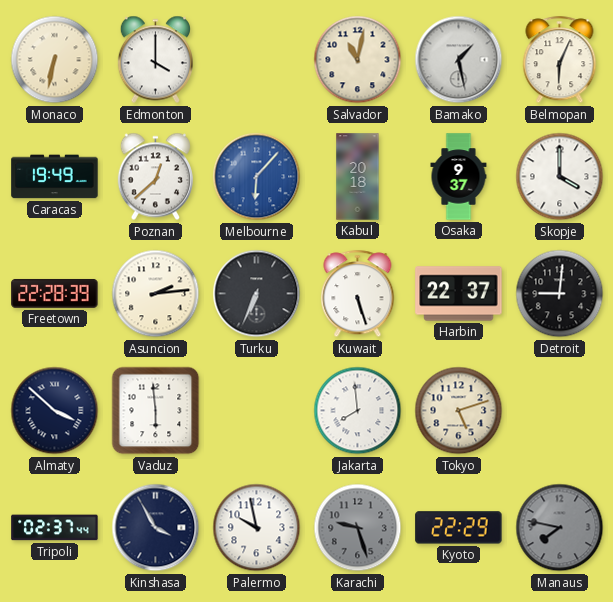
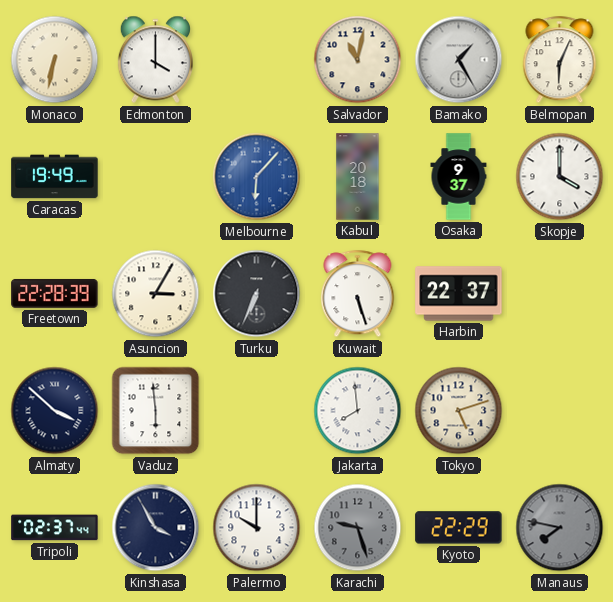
Bamako: 1:28 -> 1:25
Poznan: 12:38 -> none
Asuncion: 2:14 -> 3:05
Detroit: 9:01 -> none
Palermo: 9:58 -> 10:00
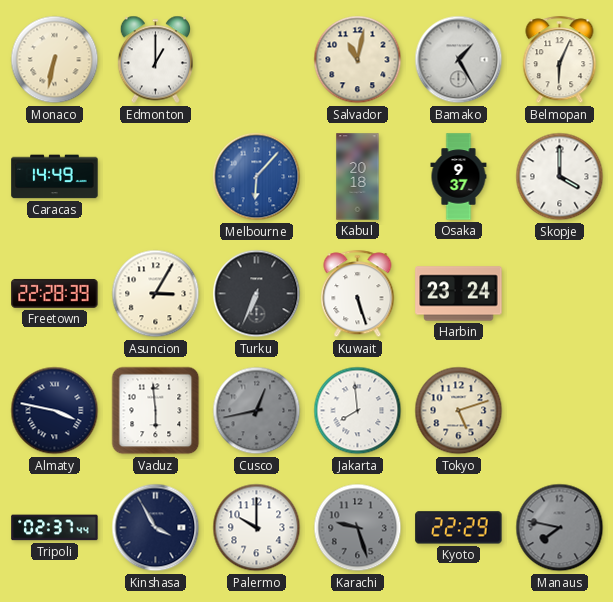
Edmonton: 4:00 -> 1:00
Caracas: 19:49 -> 14:49
Harbin: 22:37 -> 23:24
Almaty: 3:52 -> 3:47
Cusco: none -> 12:43
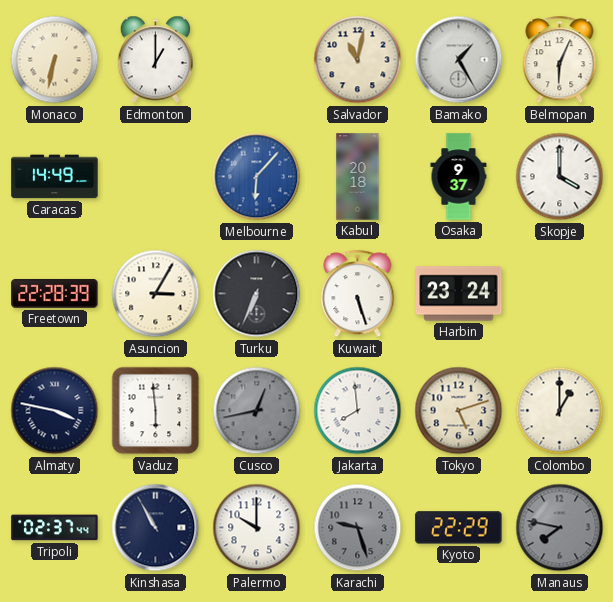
Colombo: none -> 1:00
Kinshasa: 3:55 -> 10:55
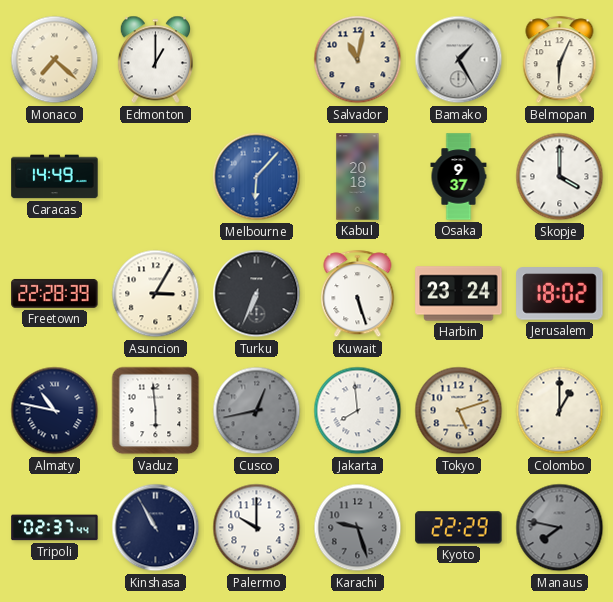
Monaco: 6:32 -> 7:22
Jerusalem: none -> 18:02
Almaty: 3:47 -> 10:47
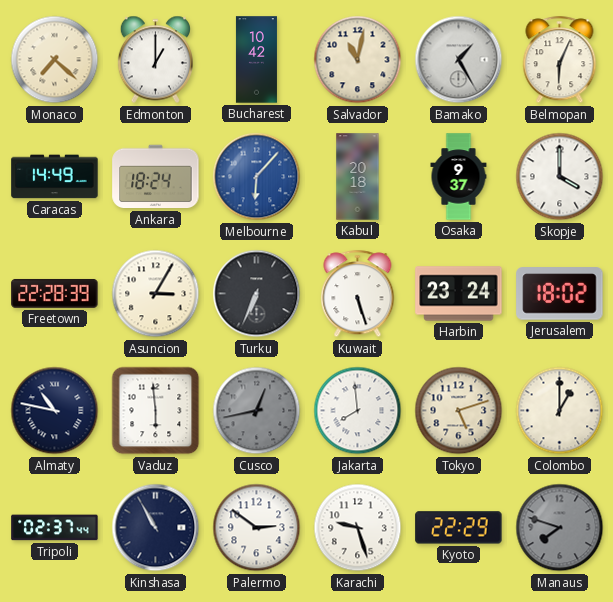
Bucharest: none -> 10:42
Ankara: none -> 18:24
Palermo: 10:00 -> 2:51
Karachi dial: grey -> white
Manaus: 7:47 -> 7:48
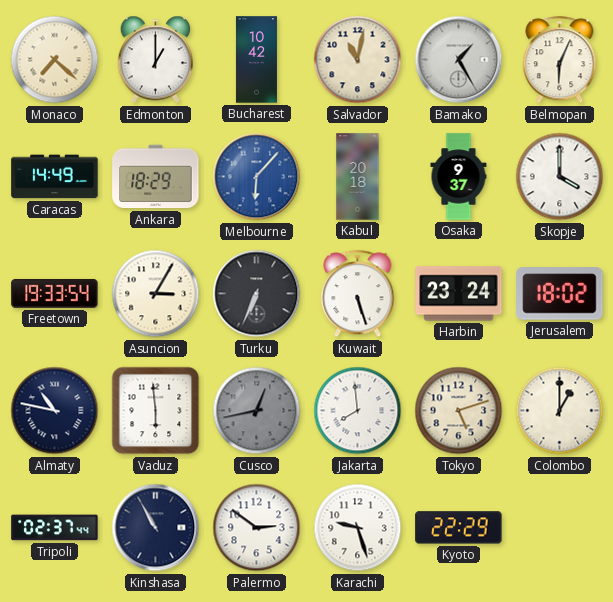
Ankara: 18:24 -> 18:29
Freetown: 22:28 -> 19:33
Manaus: 7:48 -> none
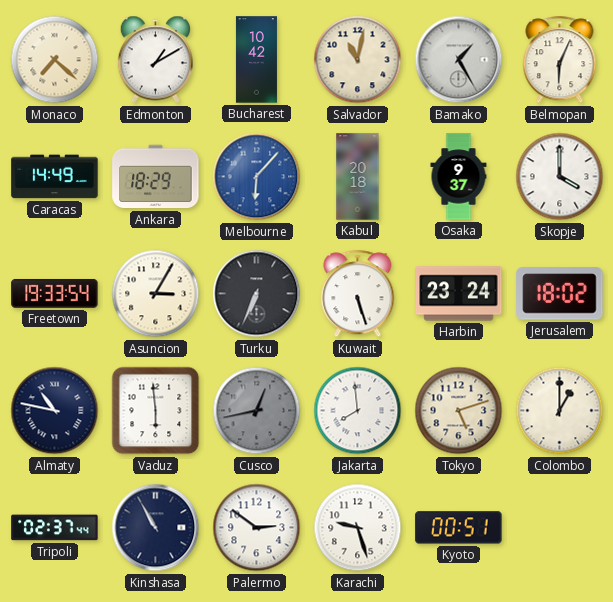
Edmonton: 1:00 -> 1:10
Kyoto: 22:29 -> 00:51
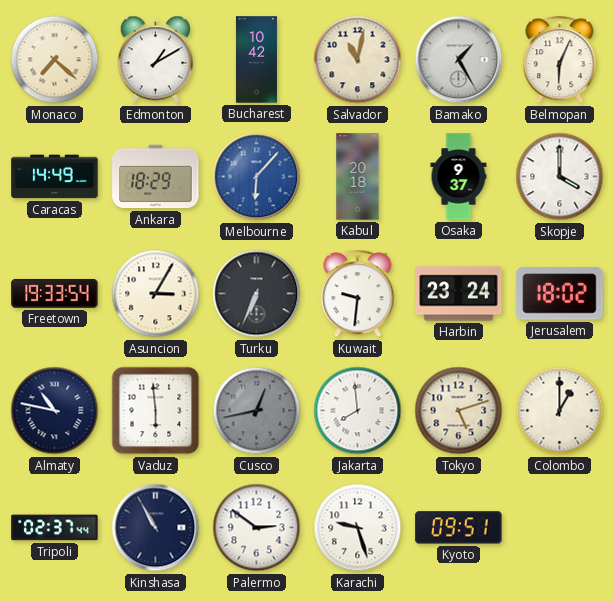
Kuwait: 5:27 -> 9:31
Kyoto: 00:51 -> 09:51
